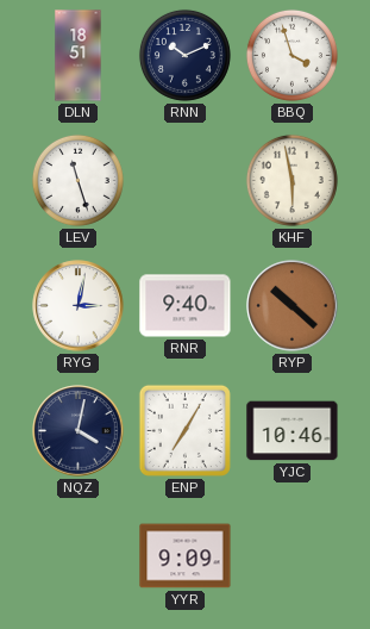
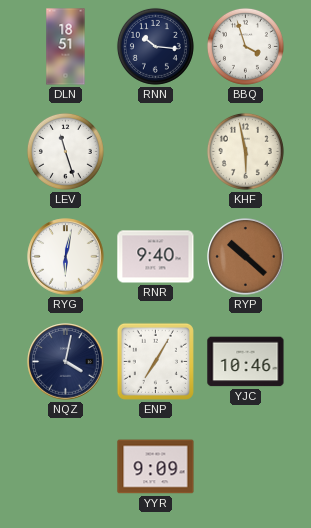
RNN: 10:11 -> 10:16
RYG: 3:02 -> 6:02
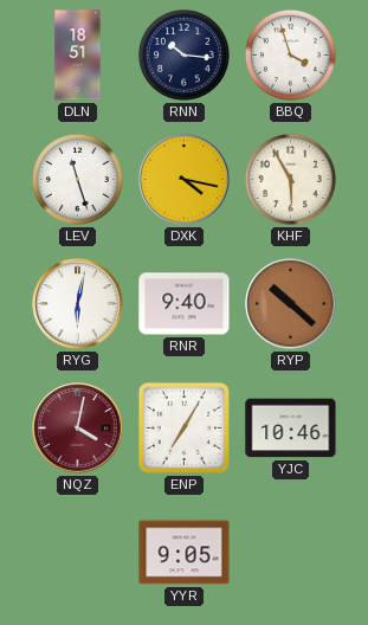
DXK: none -> 4:17
KHF: 5:58 -> 5:55
NQZ dial: navy -> burgundy
YYR: 9:09 -> 9:05
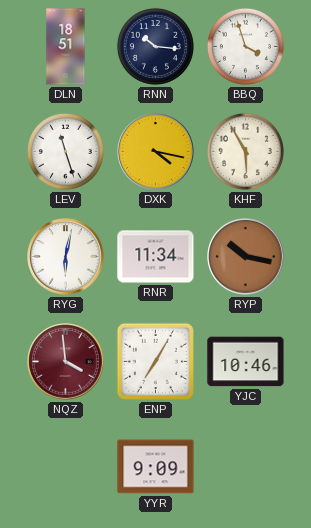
RNR: 9:40 -> 11:34
RYP: 10:22 -> 10:17
NQZ: 4:02 -> 3:59
YYR: 9:05 -> 9:09
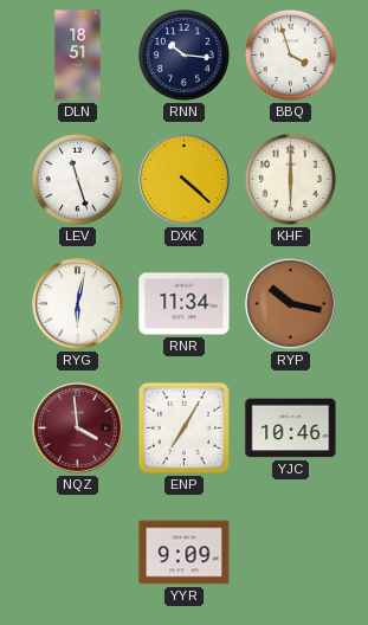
DXK: 4:17 -> 4:22
KHF: 5:55 -> 6:00
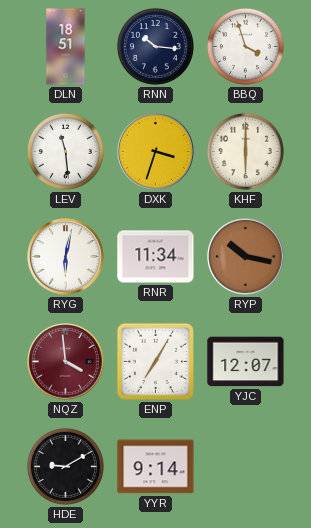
LEV: 11:27 -> 11:29
DXK: 4:22 -> 3:33
YJC: 10:46 -> 12:07
HDE: none -> 9:10
YYR: 9:09 -> 9:14
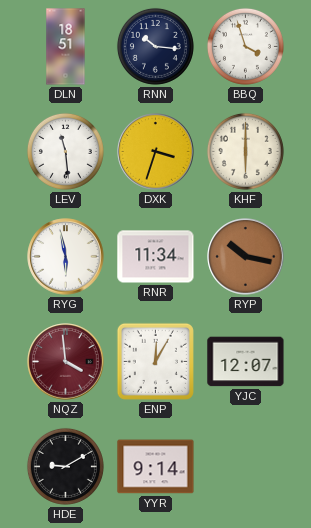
RYG: 6:02 -> 5:58
ENP: 7:05 -> 12:05
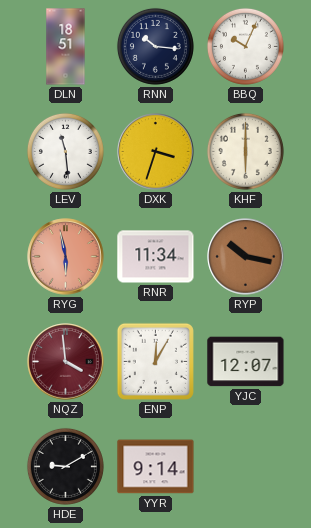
BBQ: 3:57 -> 10:04
RYG dial: white -> salmon
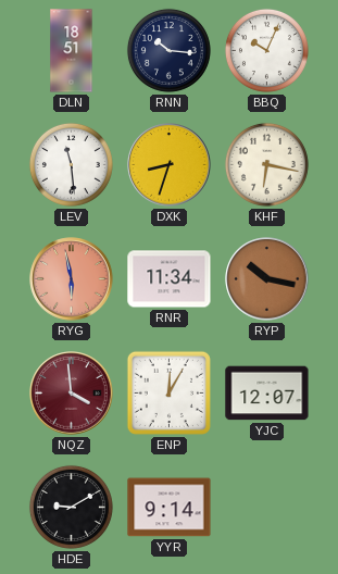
DXK: 3:33 -> 8:33
KHF: 6:00 -> 6:17
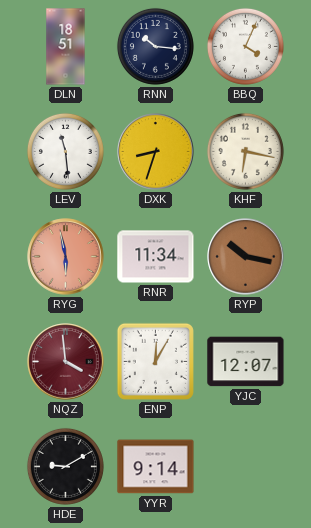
BBQ: 10:04 -> 4:04
